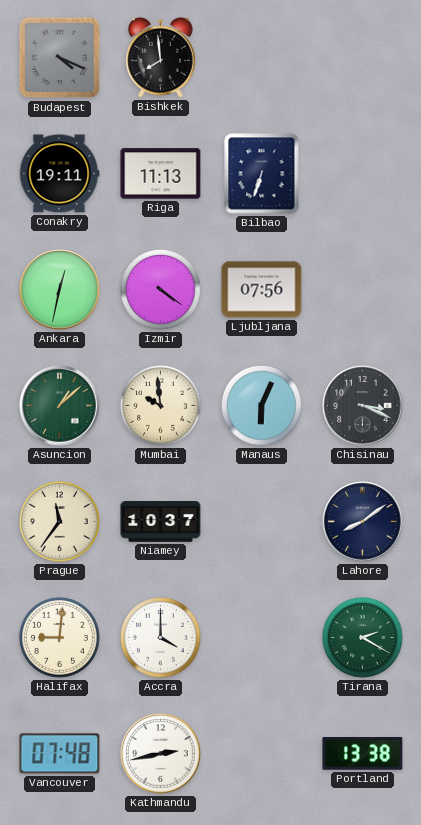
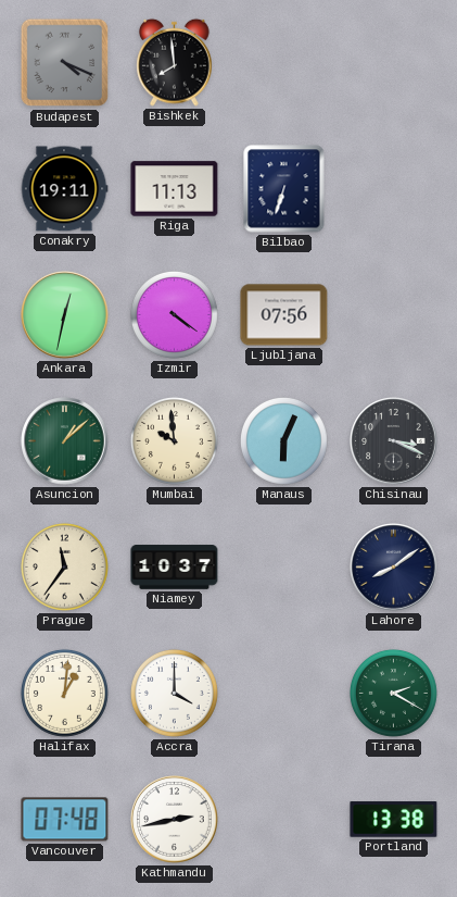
Halifax: 9:01 -> 1:01
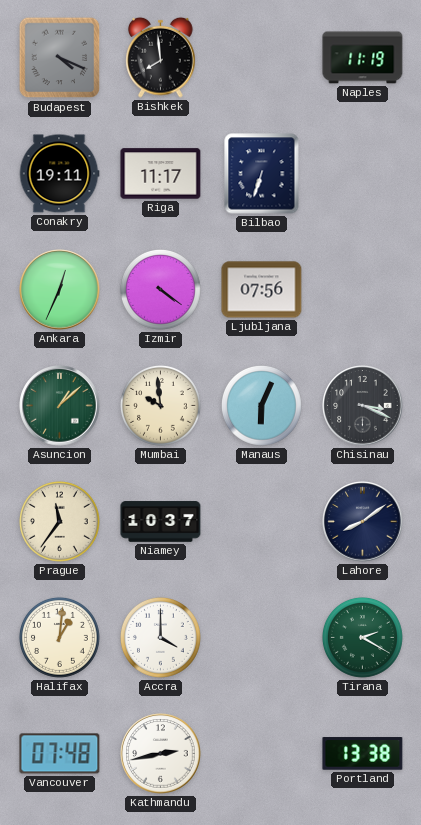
Naples: none -> 11:19
Riga: 11:13 -> 11:17
Ankara: 12:32 -> 12:34
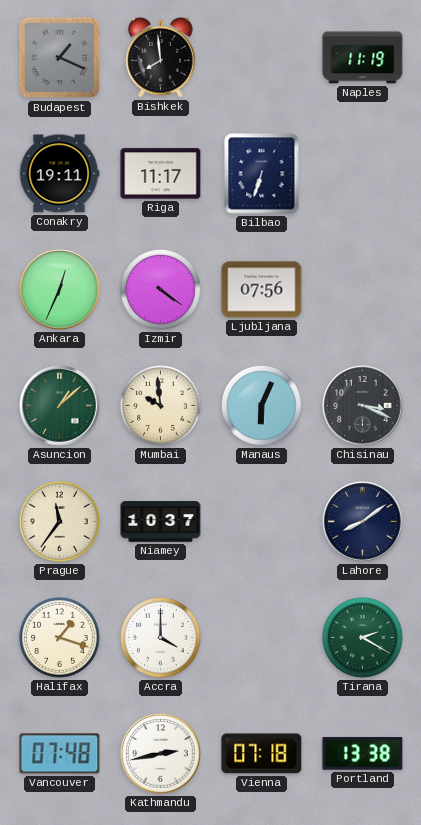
Budapest: 4:19 -> 1:19
Halifax: 1:01 -> 1:18
Vienna: none -> 07:18
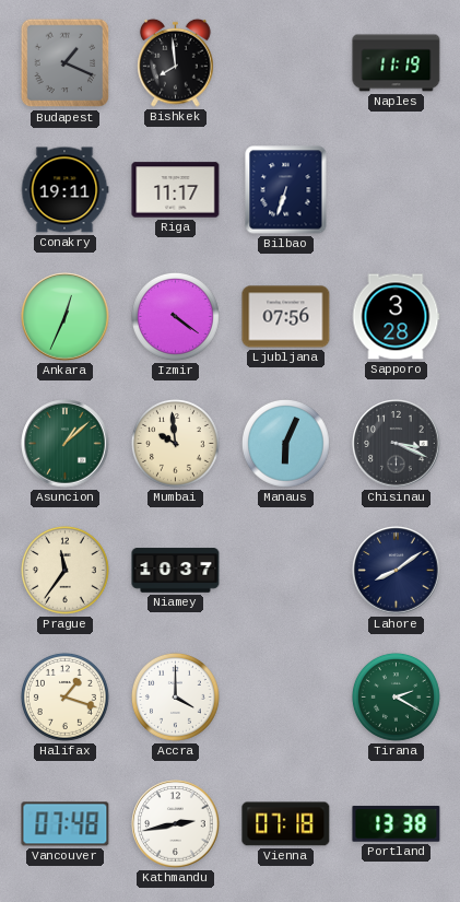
Sapporo: none -> 3:28
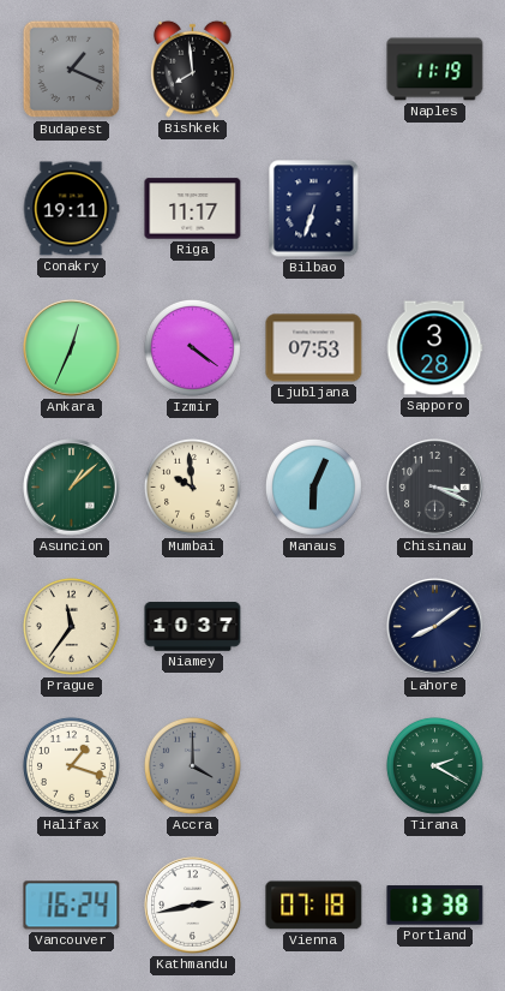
Ljubljana: 07:56 -> 07:53
Accra dial: white -> grey
Vancouver: 07:48 -> 16:24
